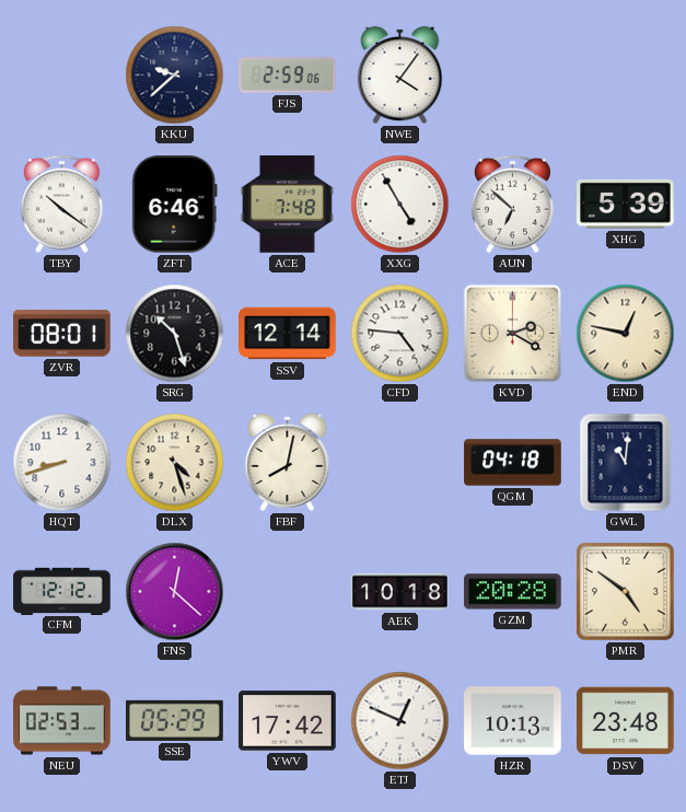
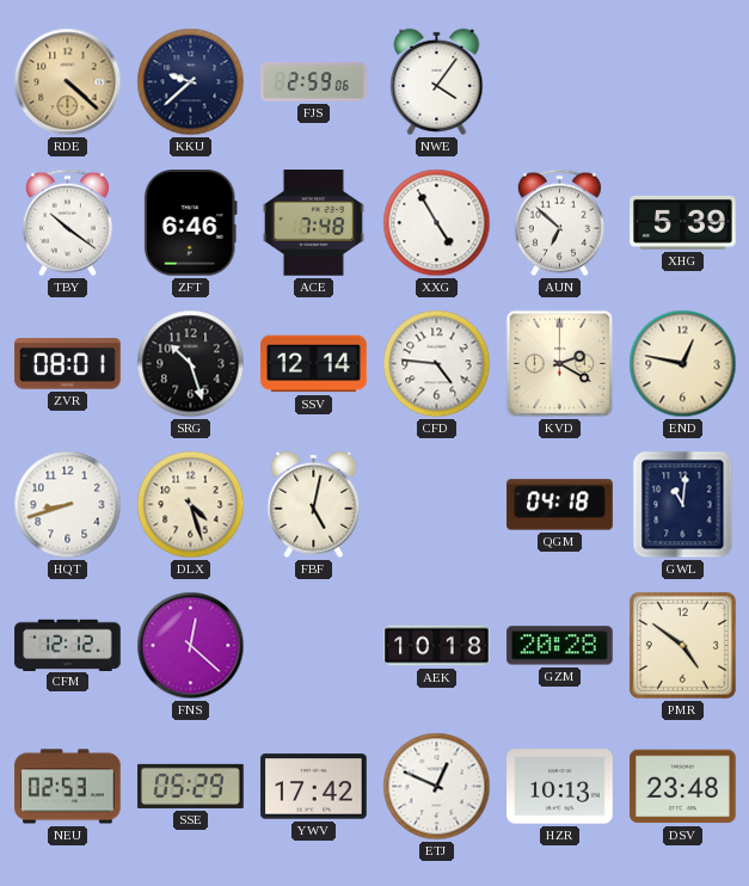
RDE: none -> 4:22
FBF: 8:02 -> 5:02
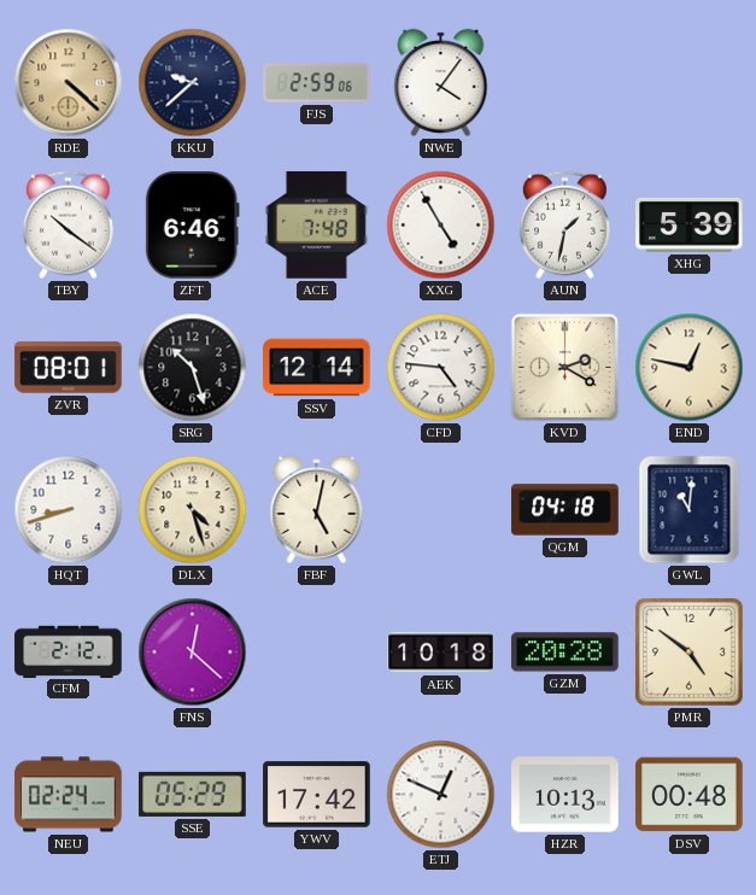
AUN: 6:52 -> 1:32
CFM: 12:12 -> 2:12
NEU: 02:53 -> 02:24
DSV: 23:48 -> 00:48
